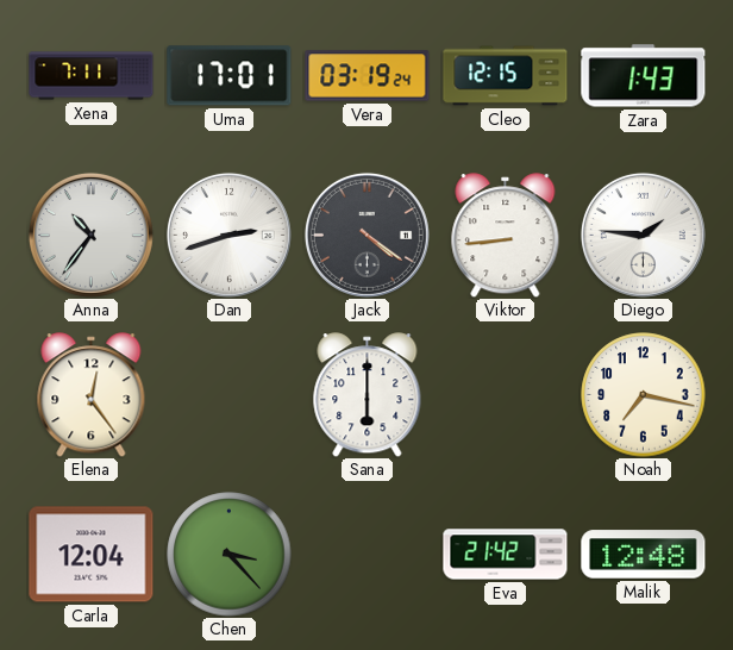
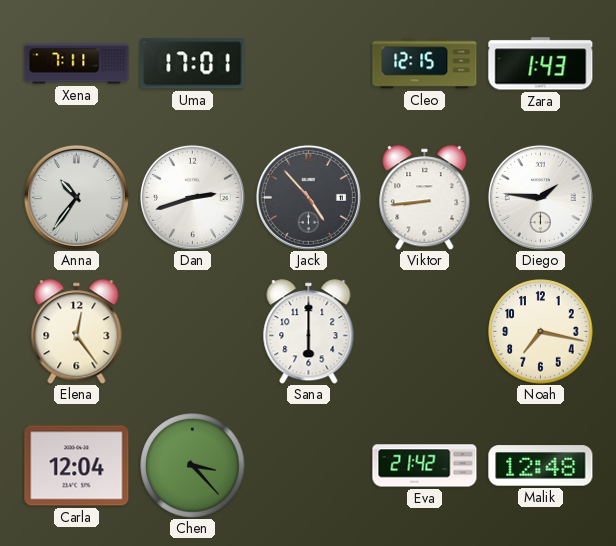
Vera: 03:19 -> none
Jack: 4:21 -> 4:53
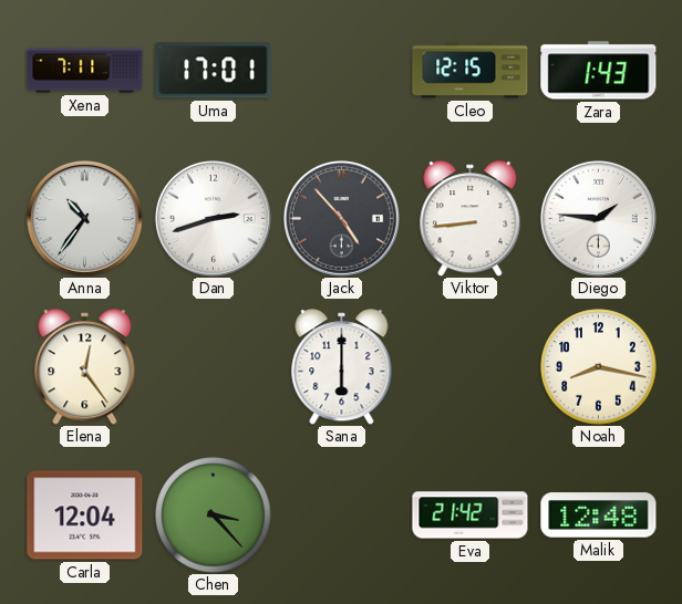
Noah: 7:17 -> 8:17
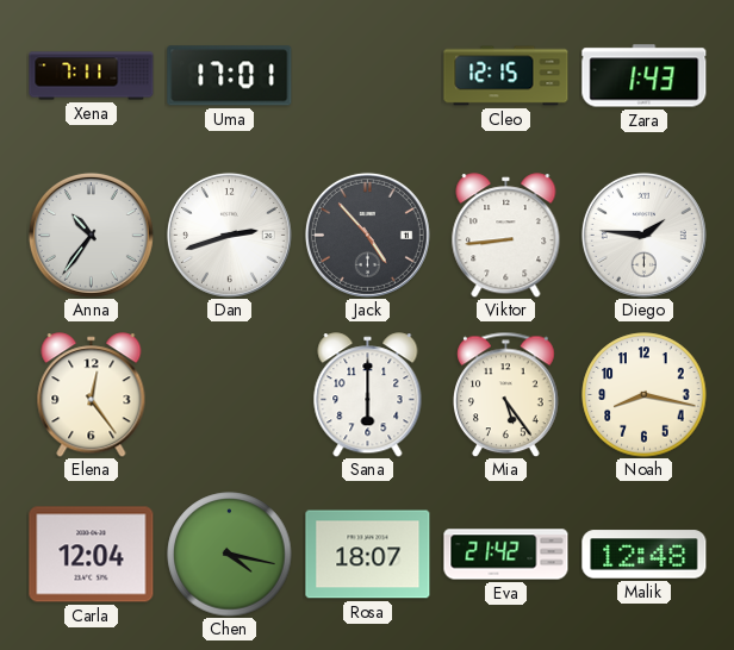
Mia: none -> 5:24
Chen: 3:23 -> 4:17
Rosa: none -> 18:07
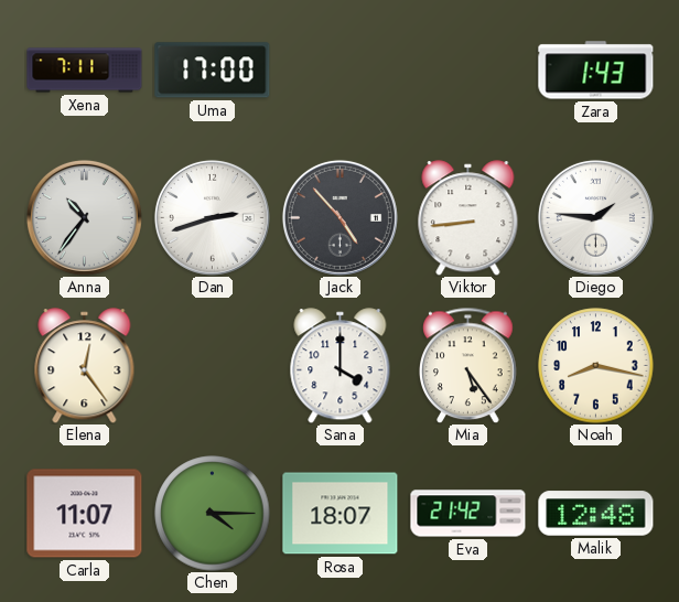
Uma: 17:01 -> 17:00
Cleo: 12:15 -> none
Sana: 6:00 -> 4:00
Carla: 12:04 -> 11:07
Chen: 4:17 -> 4:15
